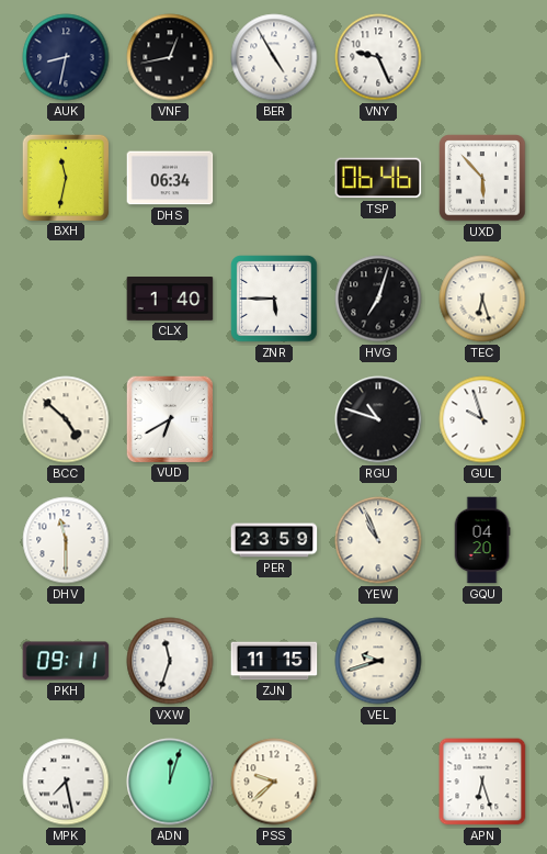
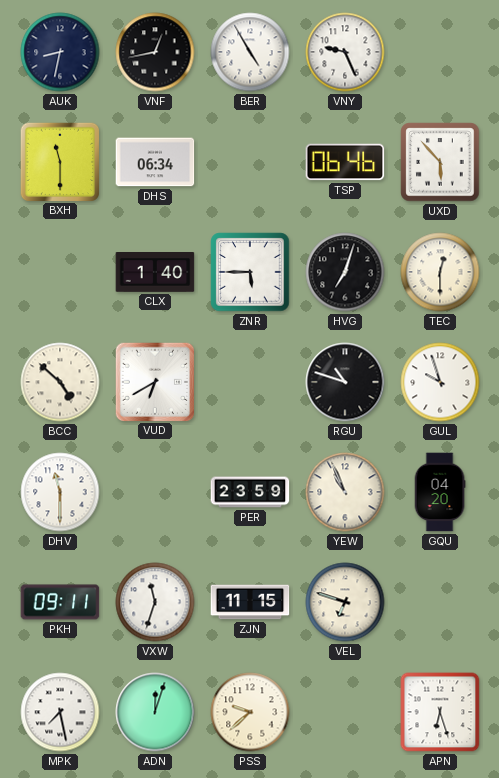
BXH: 11:32 -> 11:30
TEC: 6:27 -> 12:30
VEL: 9:42 -> 6:48
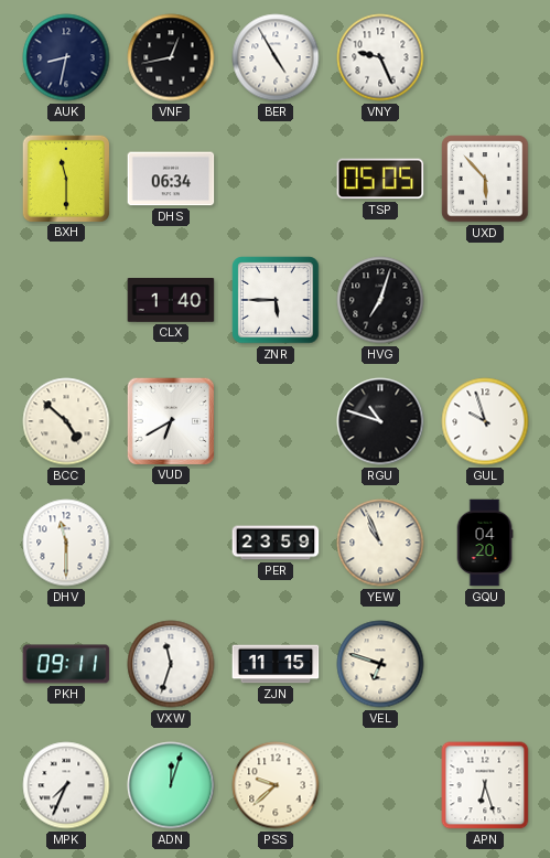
TSP: 06:46 -> 05:05
TEC: 12:30 -> none
MPK: 7:28 -> 7:34
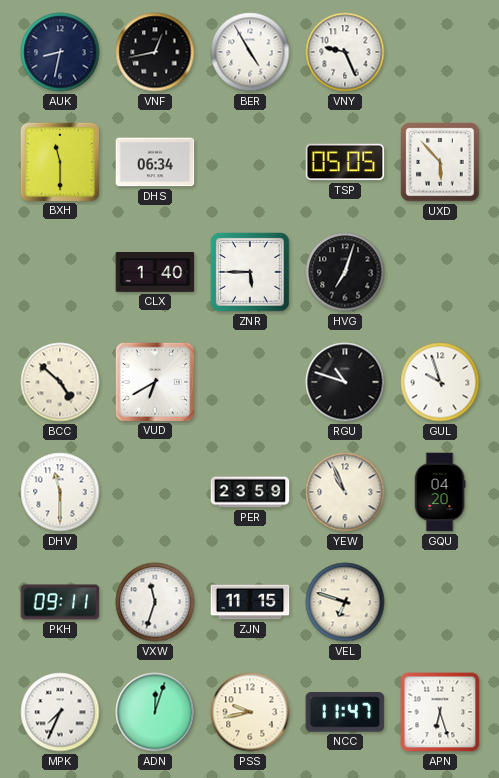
PSS: 9:38 -> 9:43
NCC: none -> 11:47
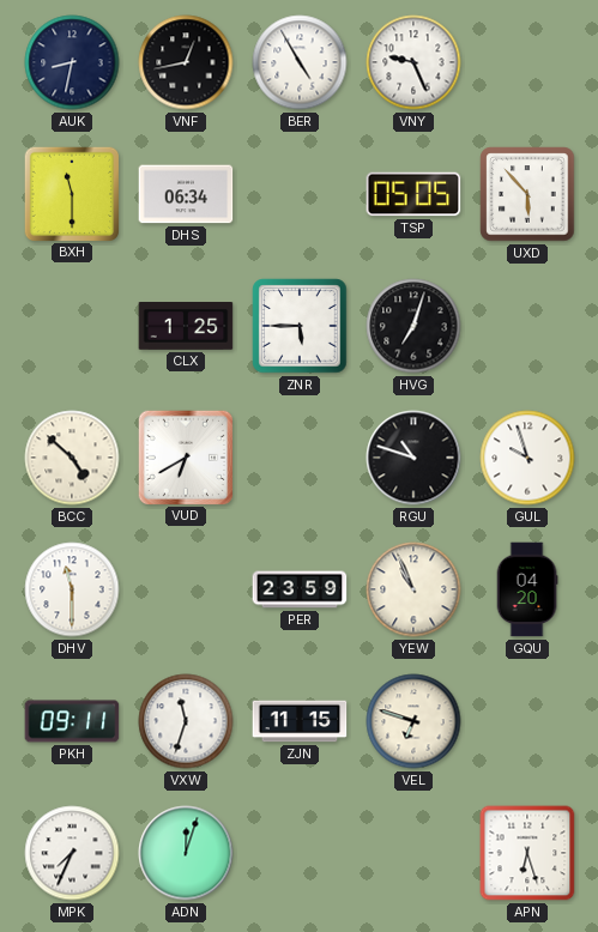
CLX: 1:40 -> 1:25
PSS: 9:43 -> none
NCC: 11:47 -> none
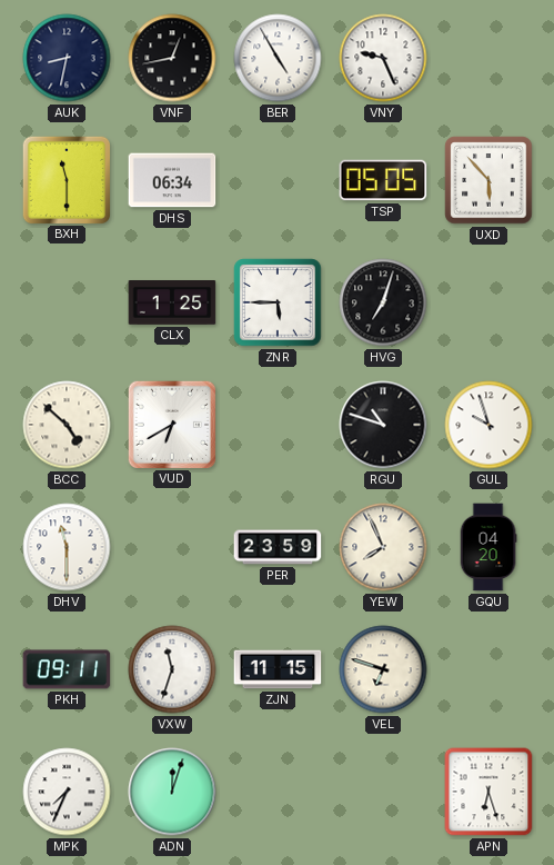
YEW: 10:56 -> 7:56
